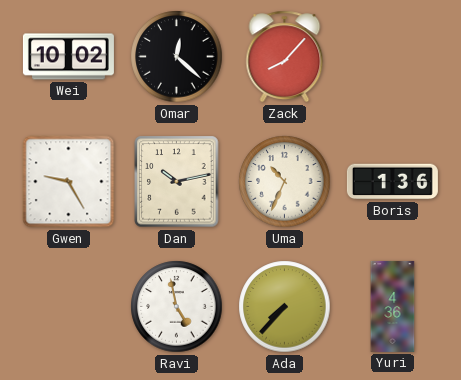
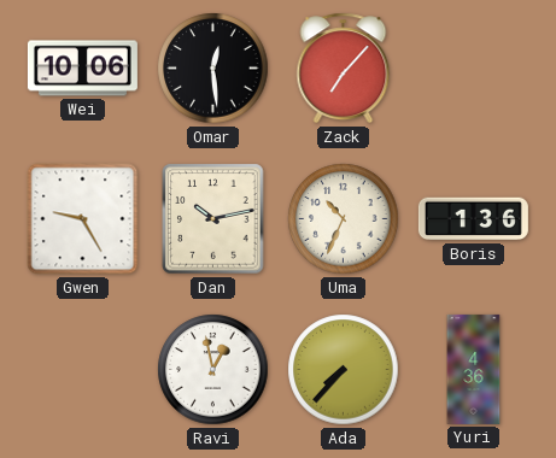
Wei: 10:02 -> 10:06
Omar: 12:22 -> 12:29
Zack: 8:07 -> 7:07
Ravi: 4:58 -> 12:58
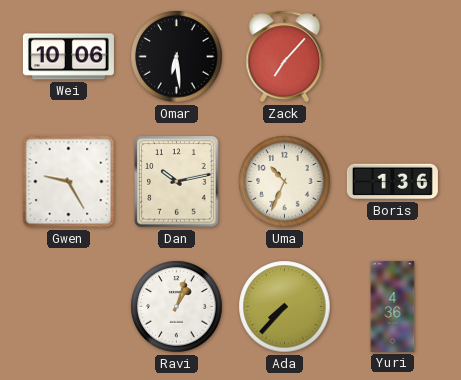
Omar: 12:29 -> 6:29
Ravi: 12:58 -> 1:03
